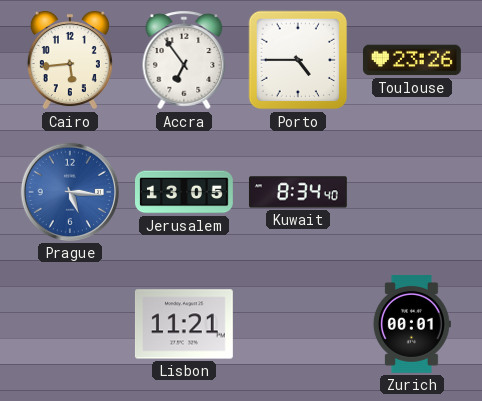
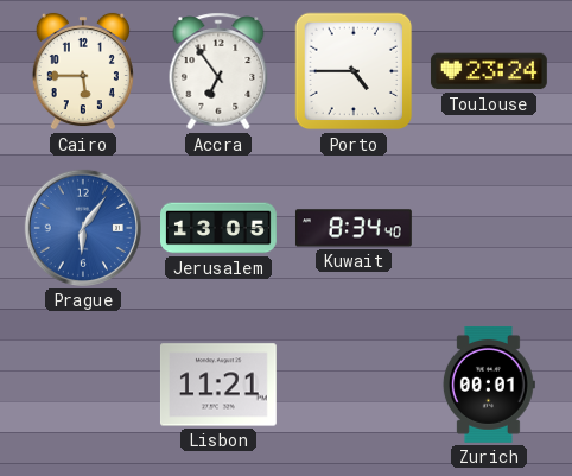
Cairo: 5:44 -> 5:45
Toulouse: 23:26 -> 23:24
Prague: 5:16 -> 6:06
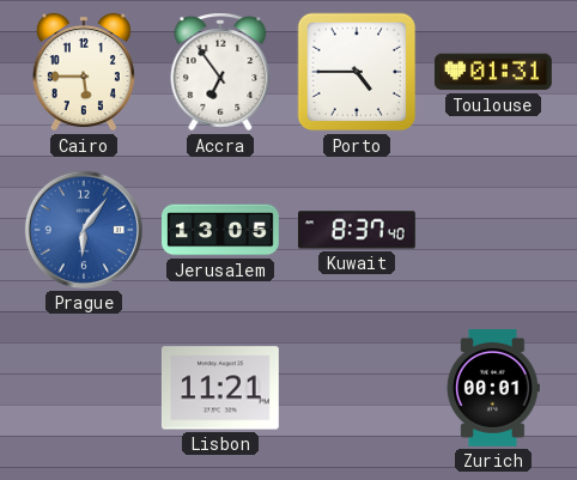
Toulouse: 23:24 -> 01:31
Kuwait: 8:34 -> 8:37
